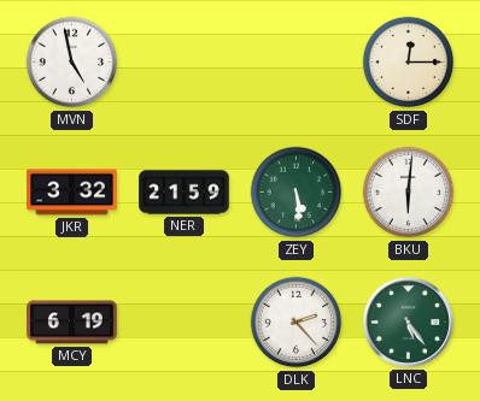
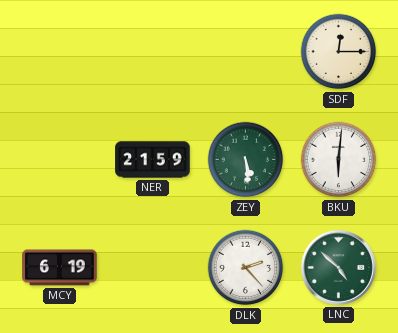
MVN: 4:58 -> none
JKR: 3:32 -> none
LNC: 5:24 -> 4:52
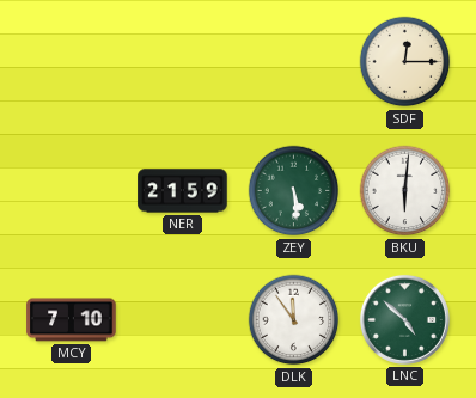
MCY: 6:19 -> 7:10
DLK: 2:23 -> 11:54
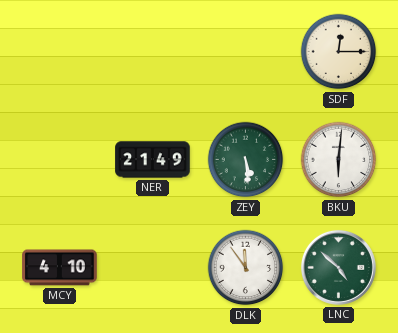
NER: 21:59 -> 21:49
MCY: 7:10 -> 4:10
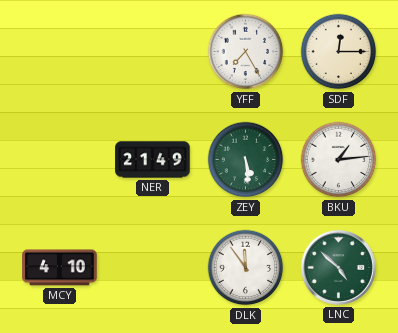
YFF: none -> 7:25
BKU: 6:01 -> 1:14
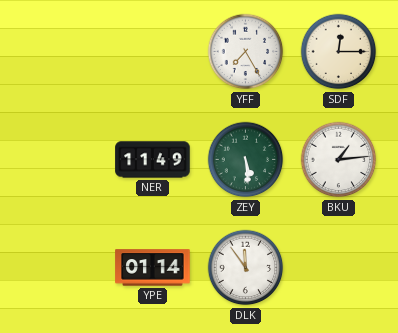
NER: 21:49 -> 11:49
MCY: 4:10 -> none
YPE: none -> 01:14
LNC: 4:52 -> none
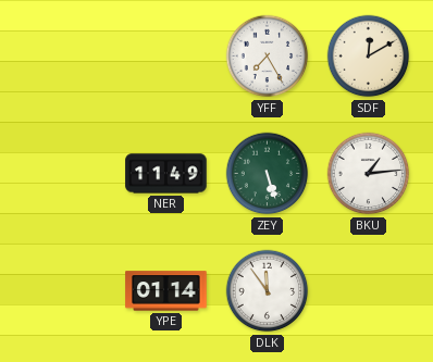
SDF: 12:15 -> 12:10
ZEY: 5:29 -> 5:27
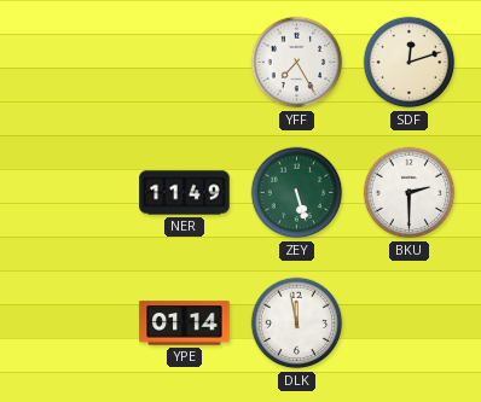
SDF: 12:10 -> 12:12
BKU: 1:14 -> 2:30
DLK: 11:54 -> 11:58
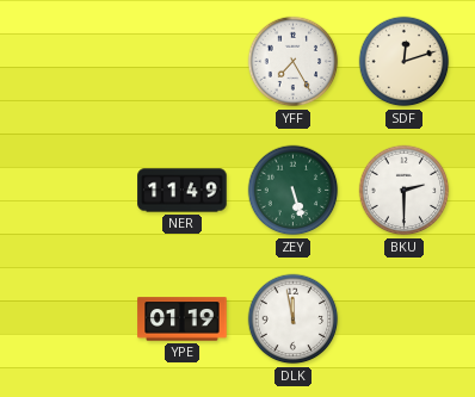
YPE: 01:14 -> 01:19
